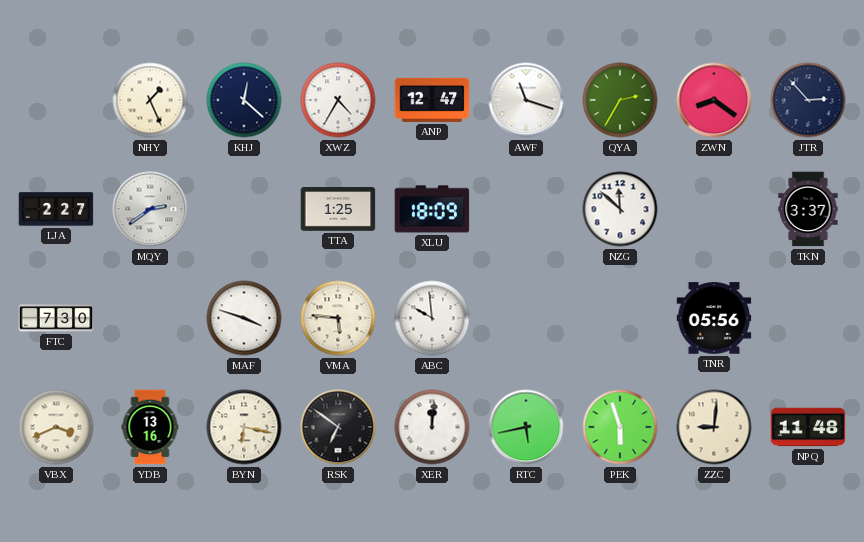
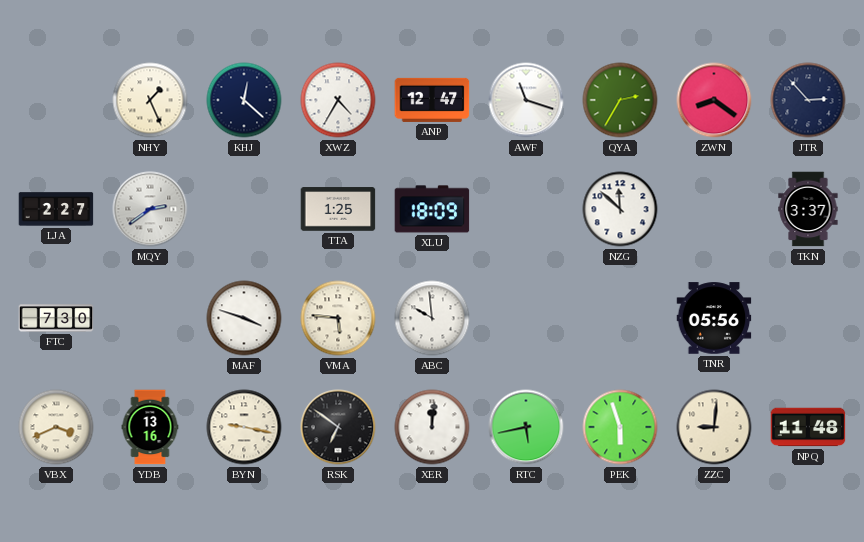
BYN: 6:17 -> 9:17
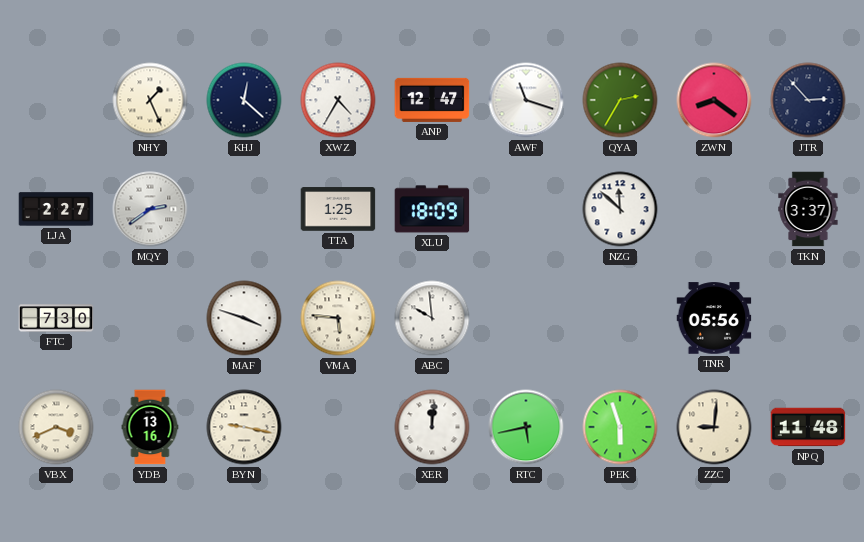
RSK: 6:51 -> none
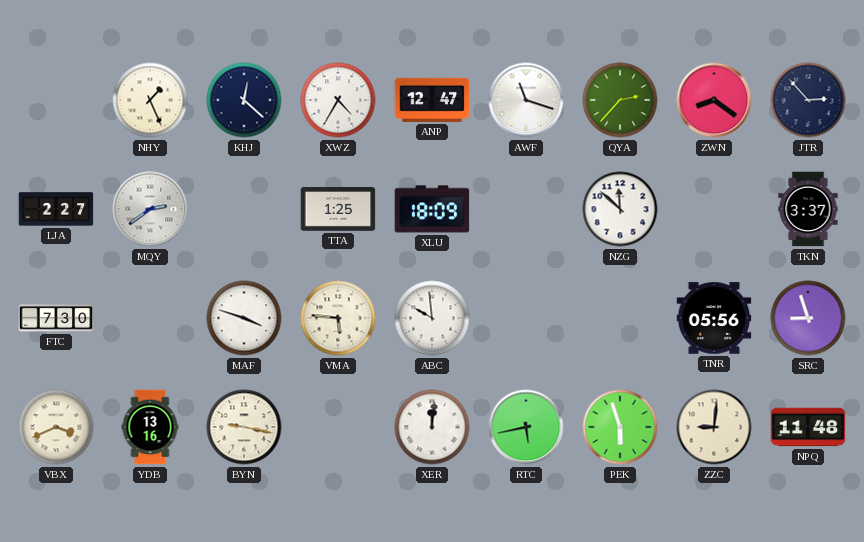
QYA: 2:35 -> 2:37
SRC: none -> 8:57
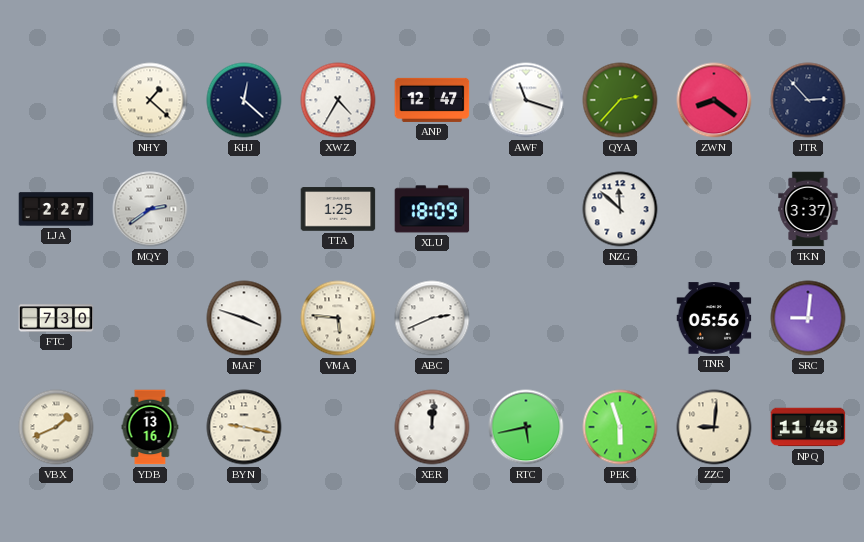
NHY: 1:26 -> 1:22
ABC: 9:59 -> 2:41
SRC: 8:57 -> 9:01
VBX: 3:41 -> 1:41
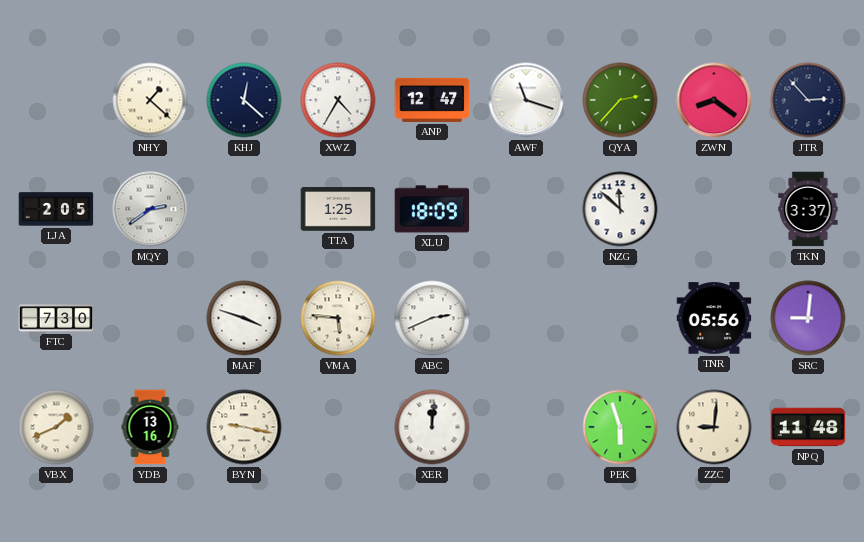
LJA: 2:27 -> 2:05
RTC: 5:43 -> none
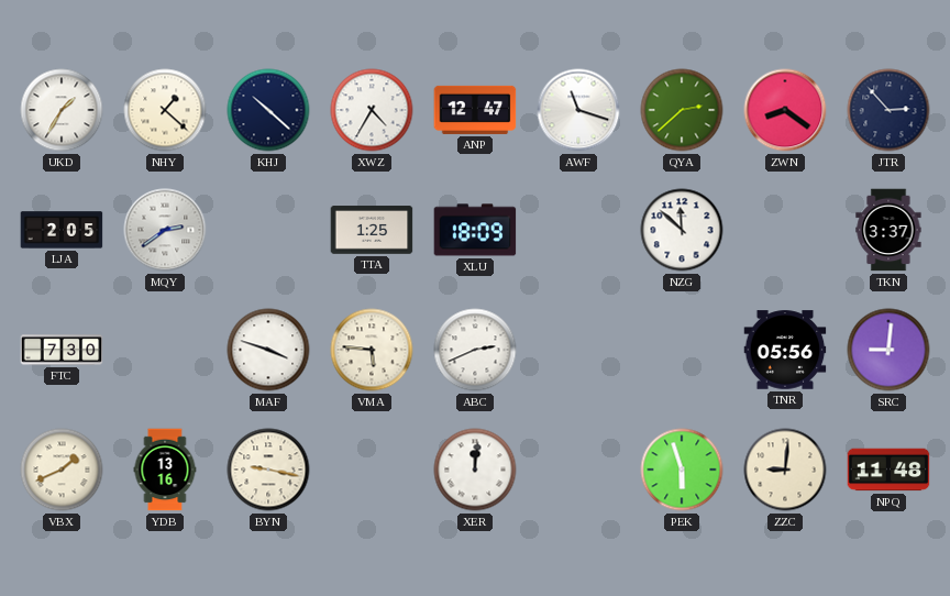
UKD: none -> 1:35
KHJ: 12:22 -> 10:22
QYA: 2:37 -> 2:38
